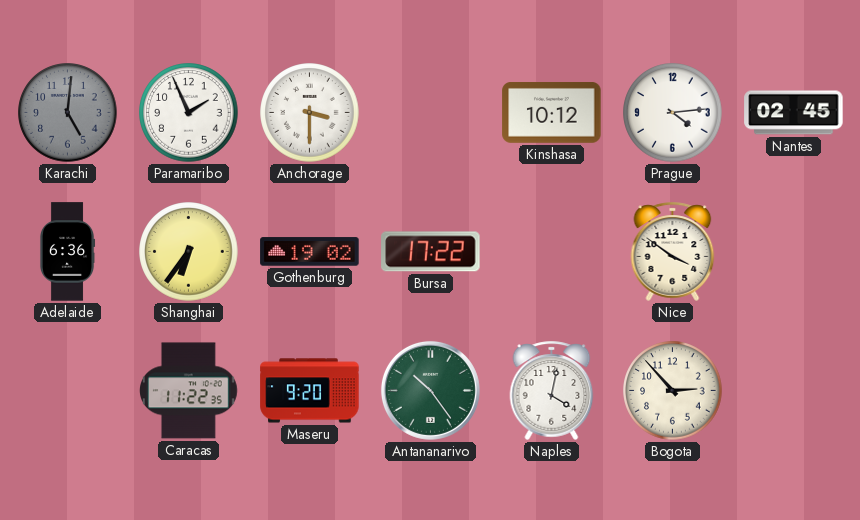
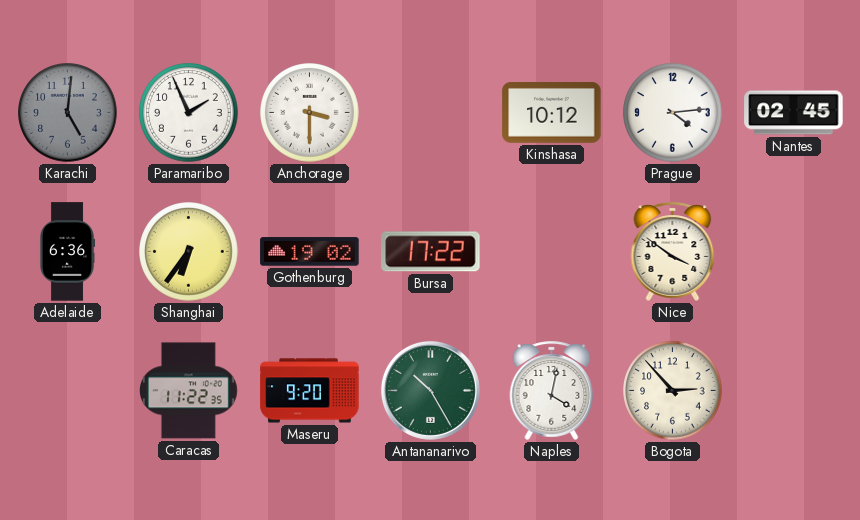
Antananarivo: 10:24 -> 10:25
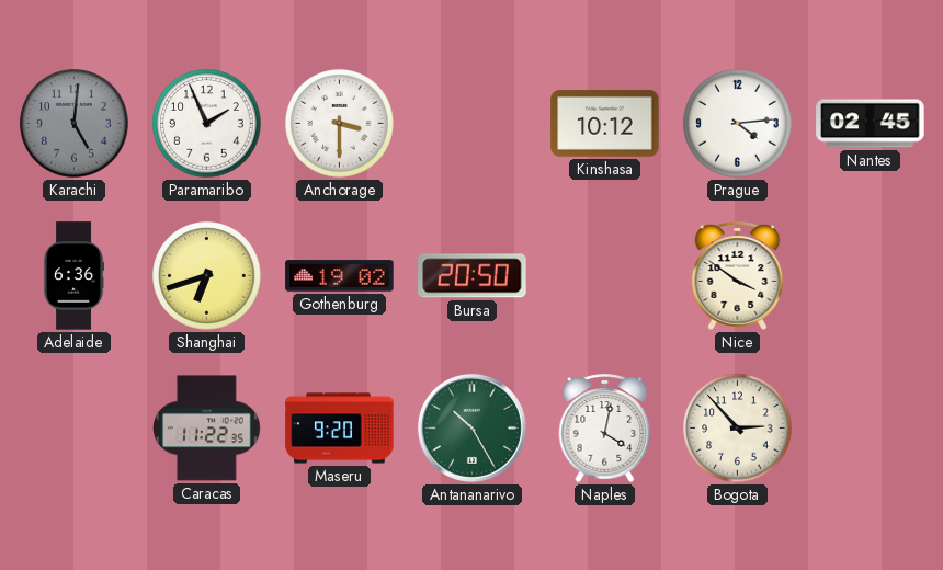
Shanghai: 6:36 -> 6:42
Bursa: 17:22 -> 20:50
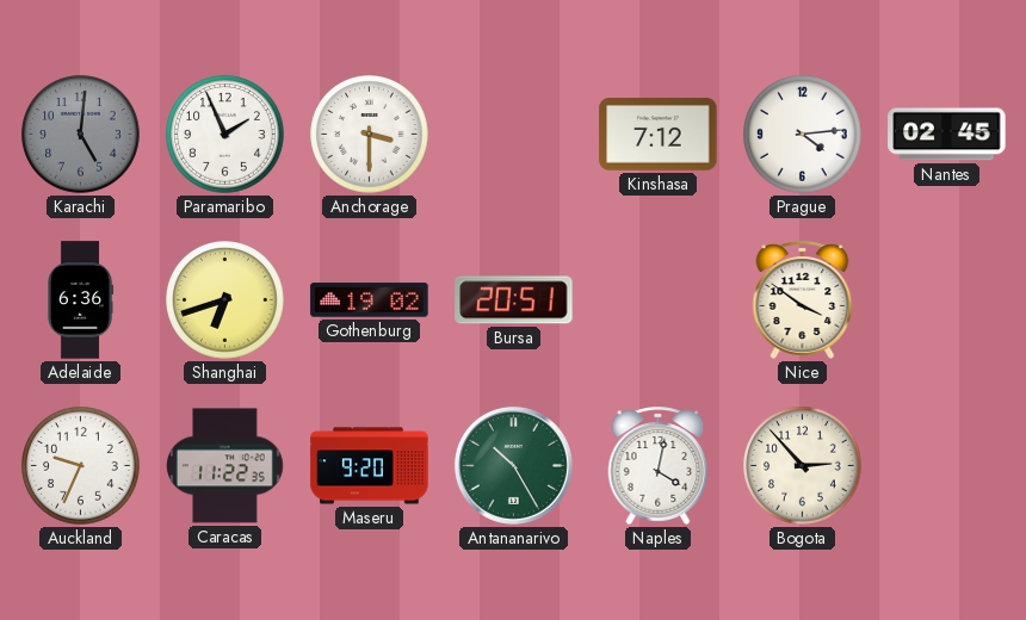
Kinshasa: 10:12 -> 7:12
Bursa: 20:50 -> 20:51
Auckland: none -> 9:34
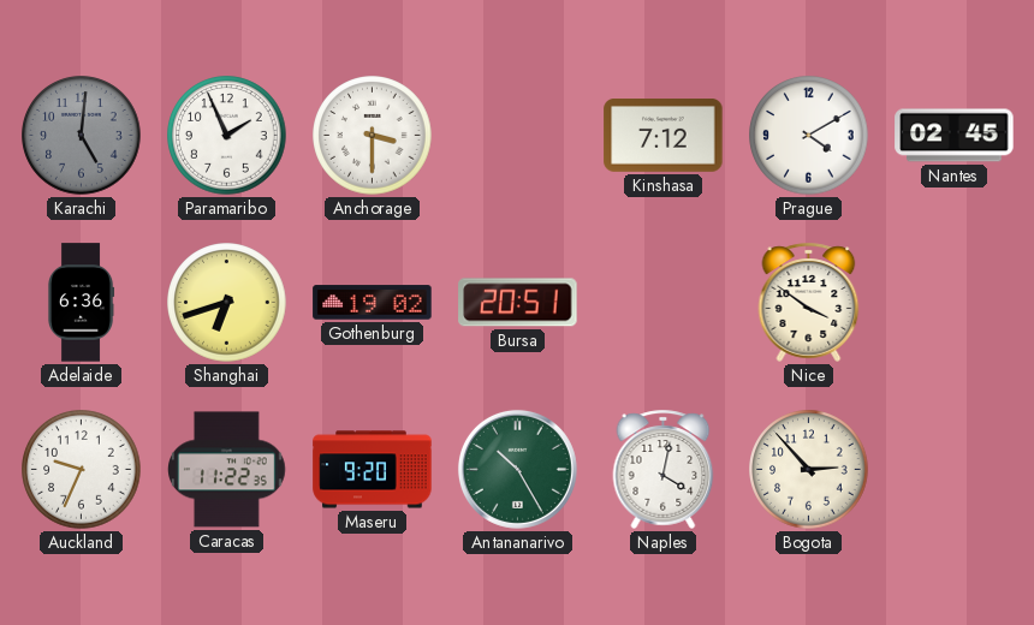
Prague: 4:14 -> 4:10
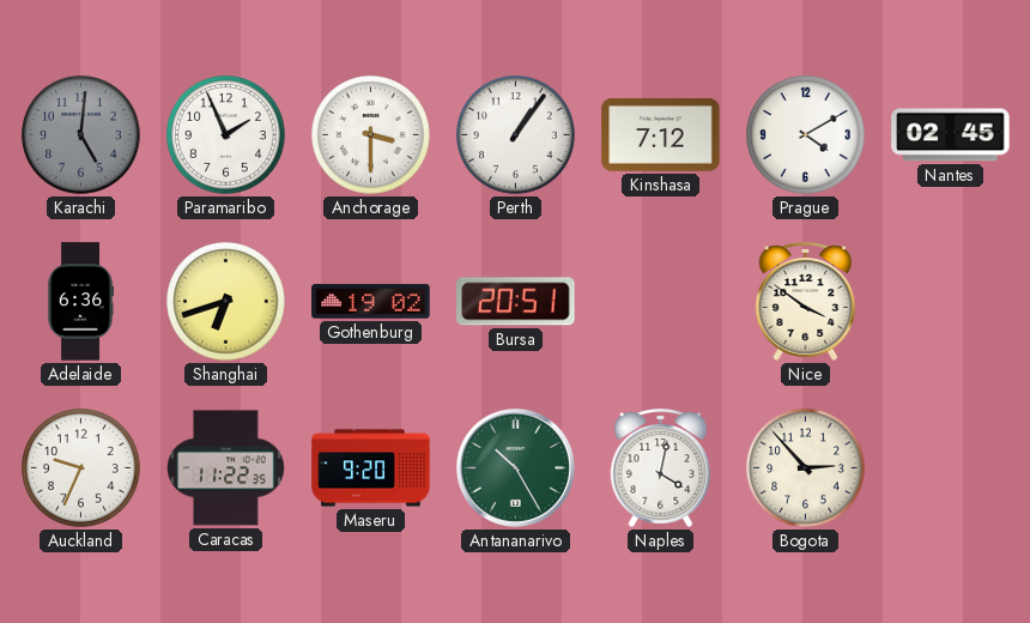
Perth: none -> 1:06
